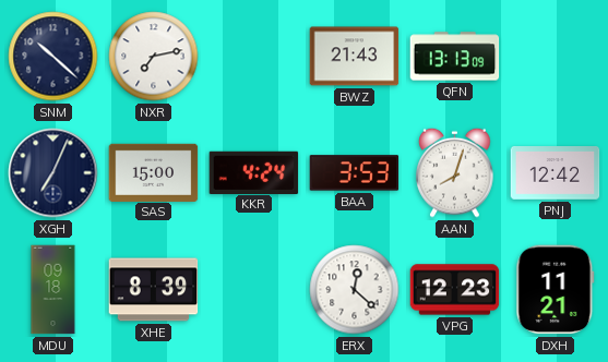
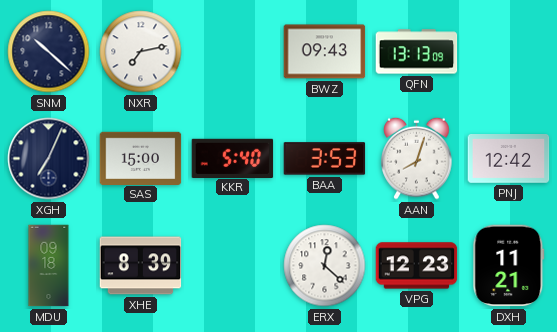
BWZ: 21:43 -> 09:43
KKR: 4:24 -> 5:40
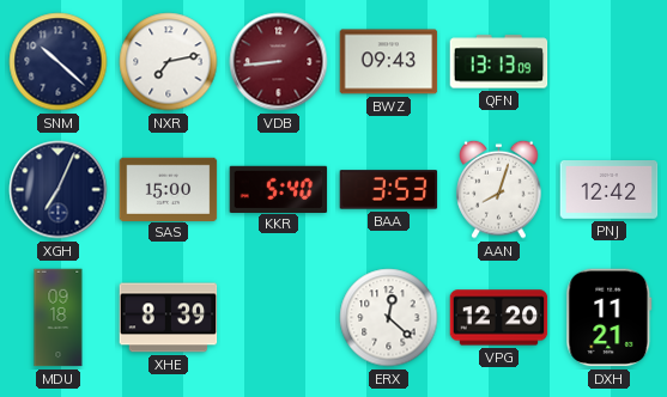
VDB: none -> 8:44
VPG: 12:23 -> 12:20
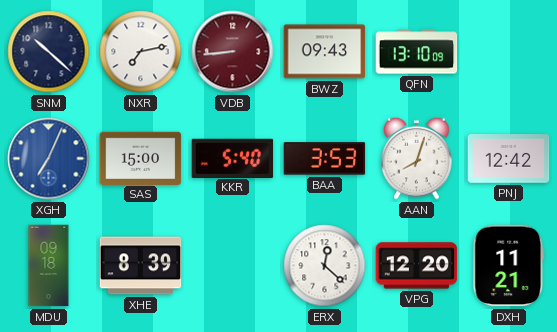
QFN: 13:13 -> 13:10
XGH dial: navy -> blue
